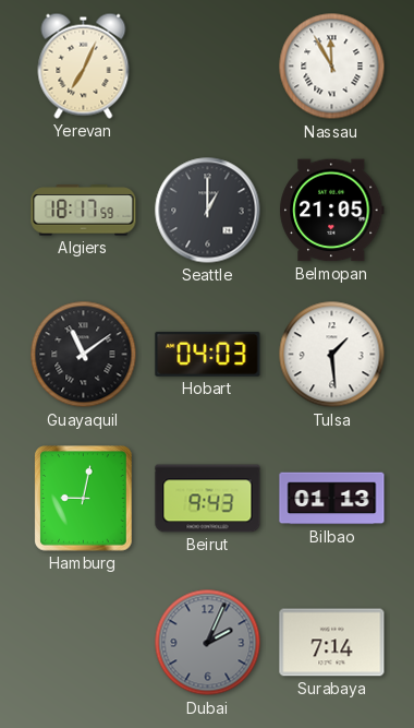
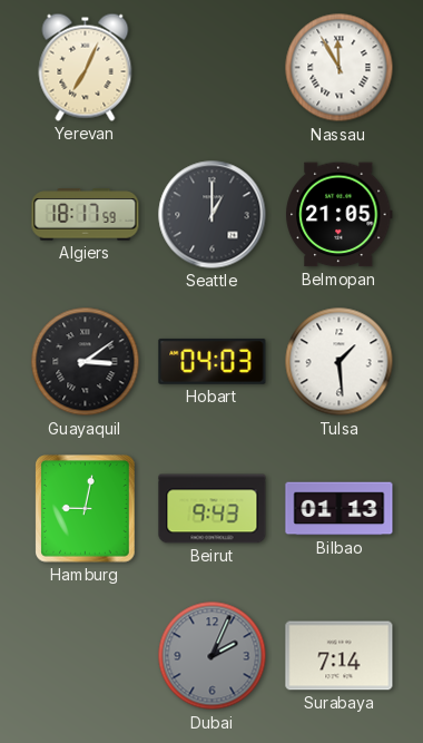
Guayaquil: 11:09 -> 3:09
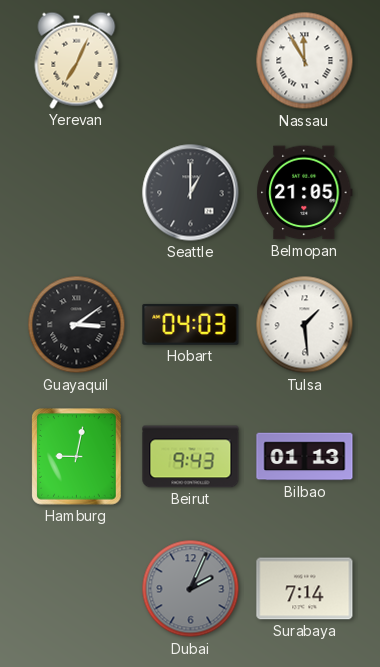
Algiers: 18:17 -> none
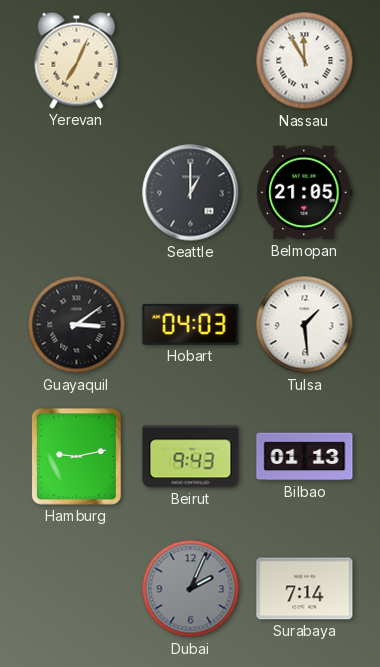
Hamburg: 9:02 -> 9:13
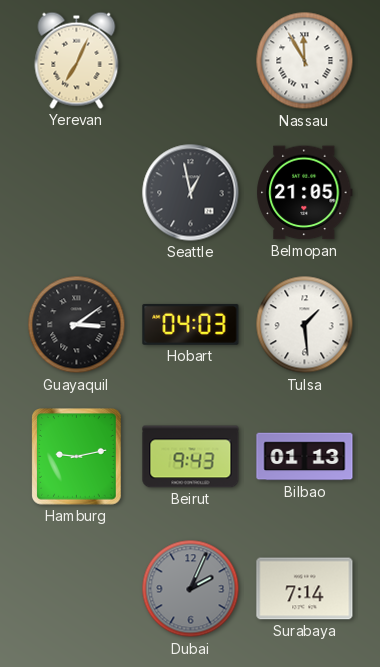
Seattle: 1:00 -> 12:58
